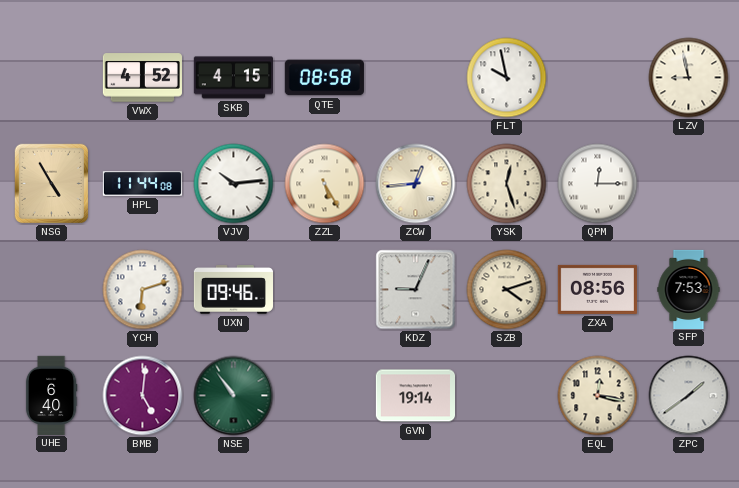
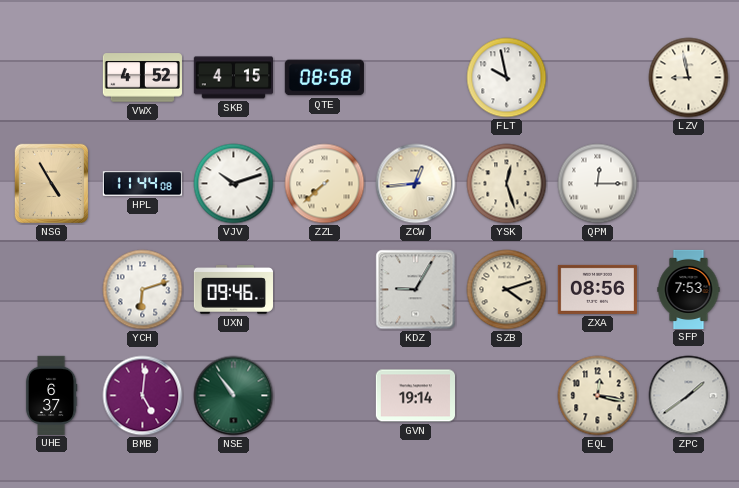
VJV: 10:14 -> 10:12
ZZL: 5:25 -> 7:38
KDZ: 9:04 -> 9:05
UHE: 6:40 -> 6:37
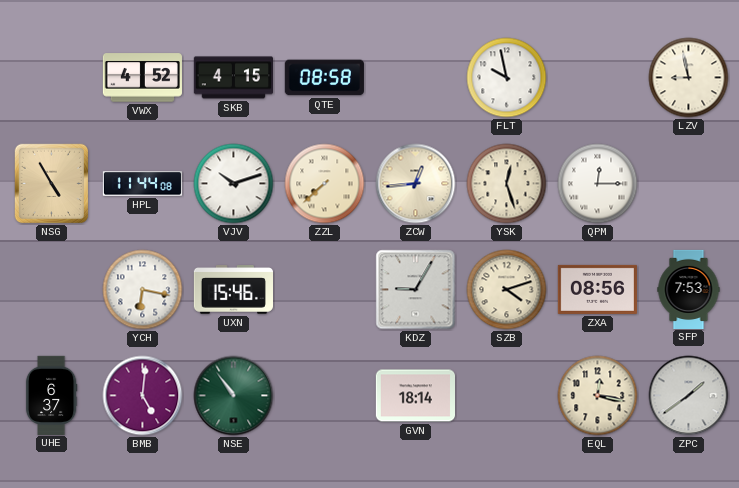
YCH: 6:12 -> 6:17
UXN: 09:46 -> 15:46
GVN: 19:14 -> 18:14
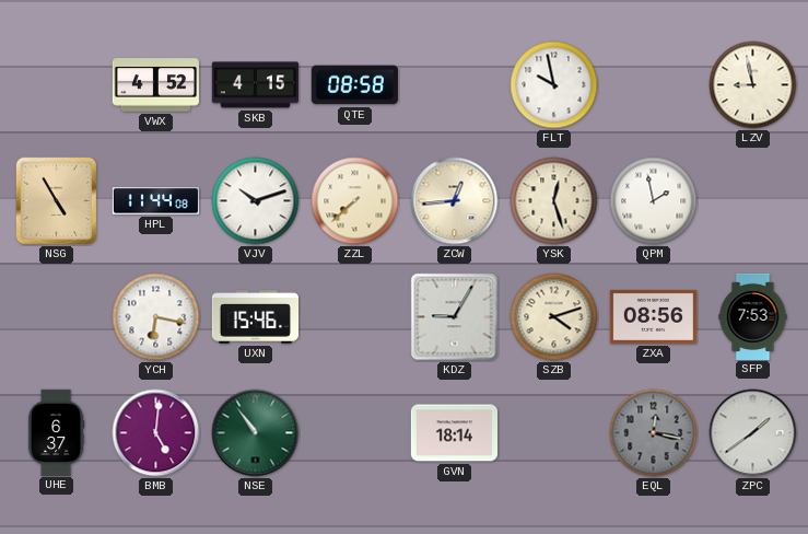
QPM: 12:15 -> 1:58
EQL dial: cream -> grey
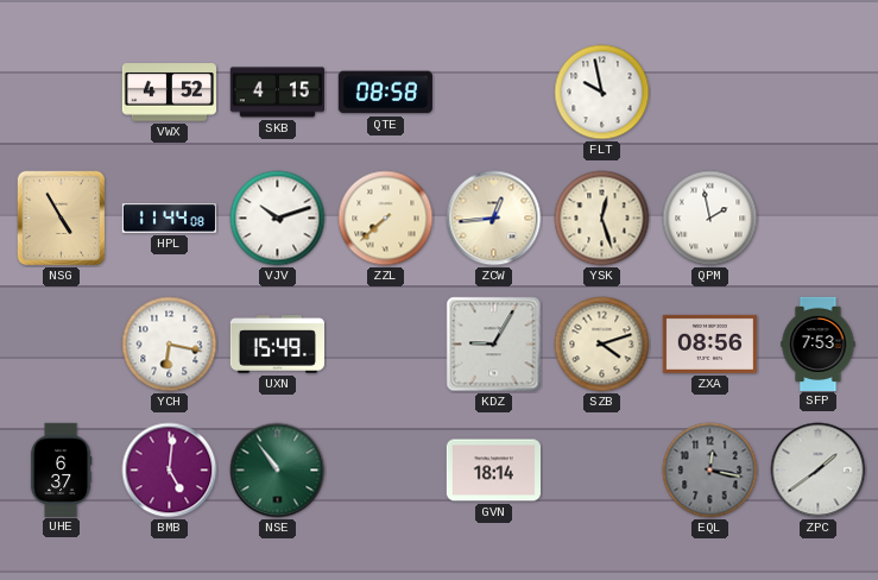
LZV: 8:58 -> none
UXN: 15:46 -> 15:49
